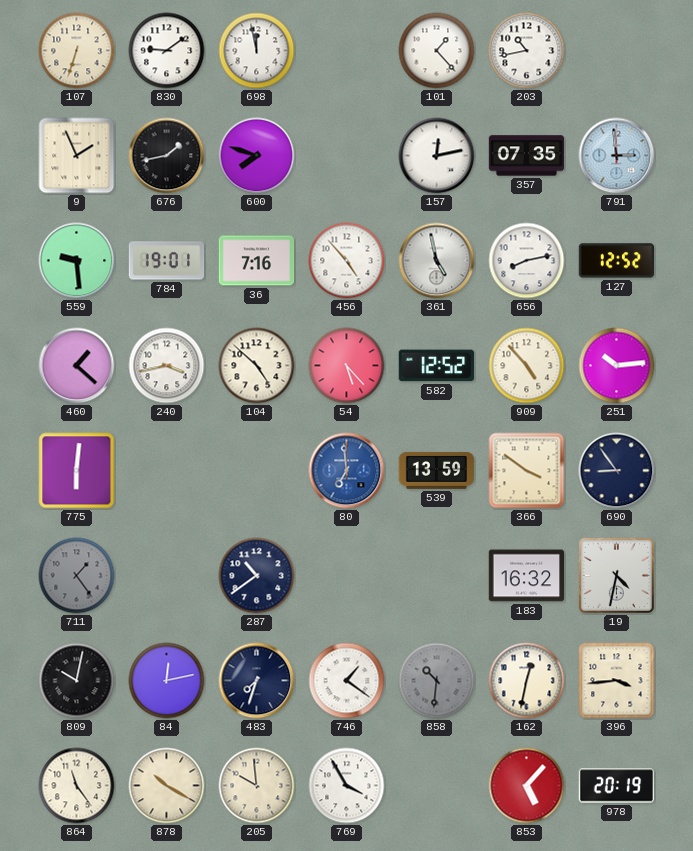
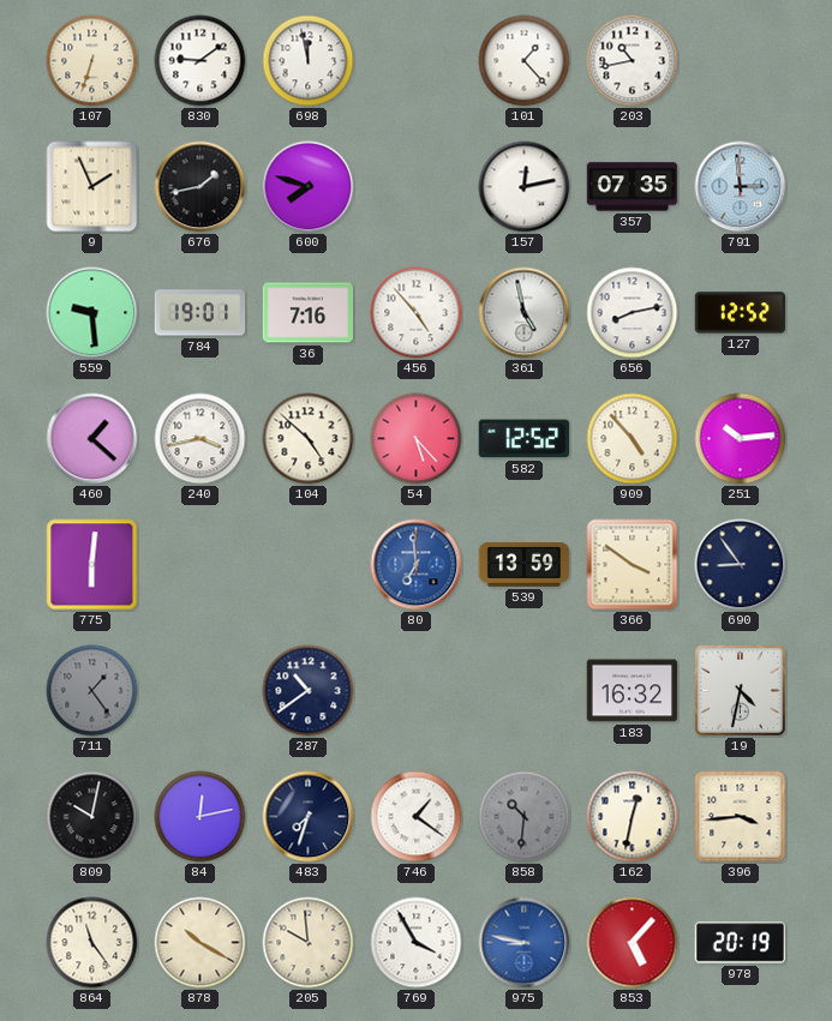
975: none -> 8:47
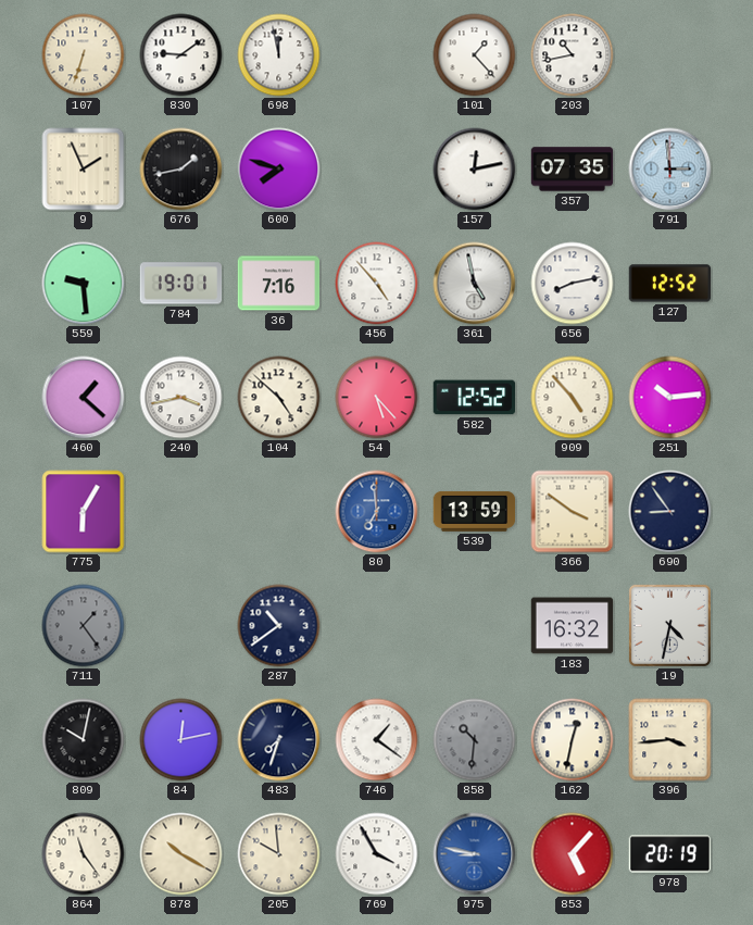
775: 6:01 -> 6:05
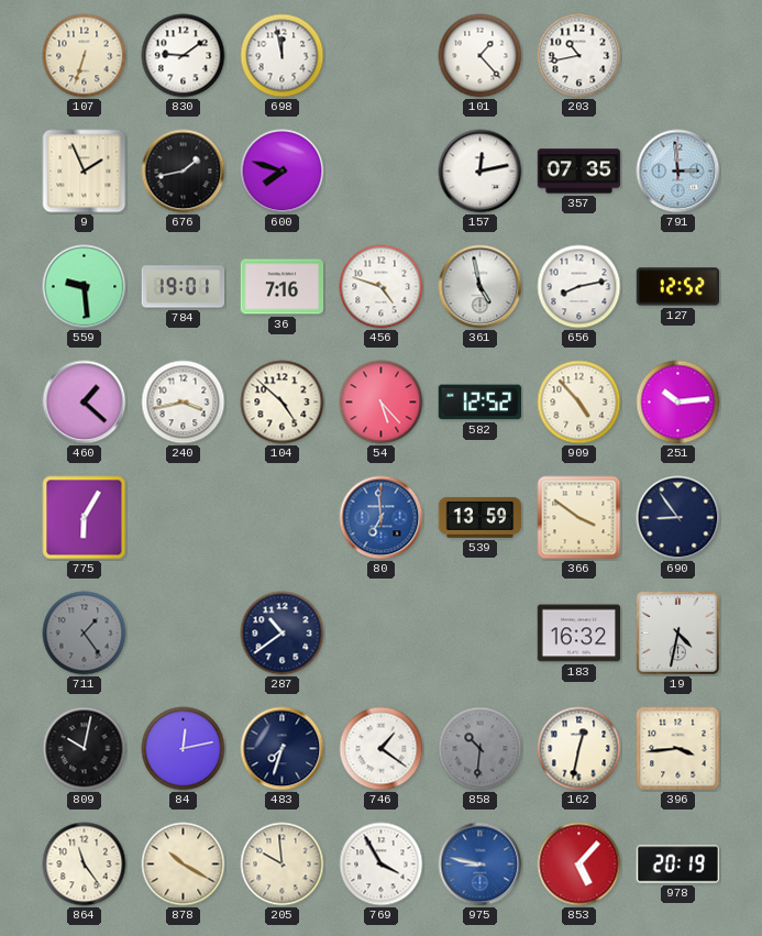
456: 4:53 -> 4:48
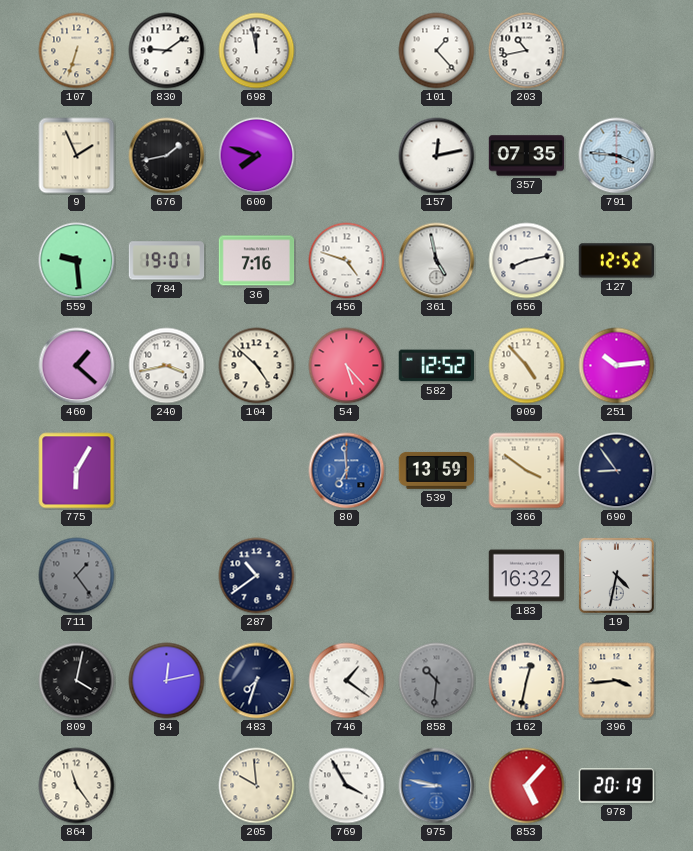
791: 2:59 -> 3:46
809: 10:02 -> 4:02
878: 10:20 -> none
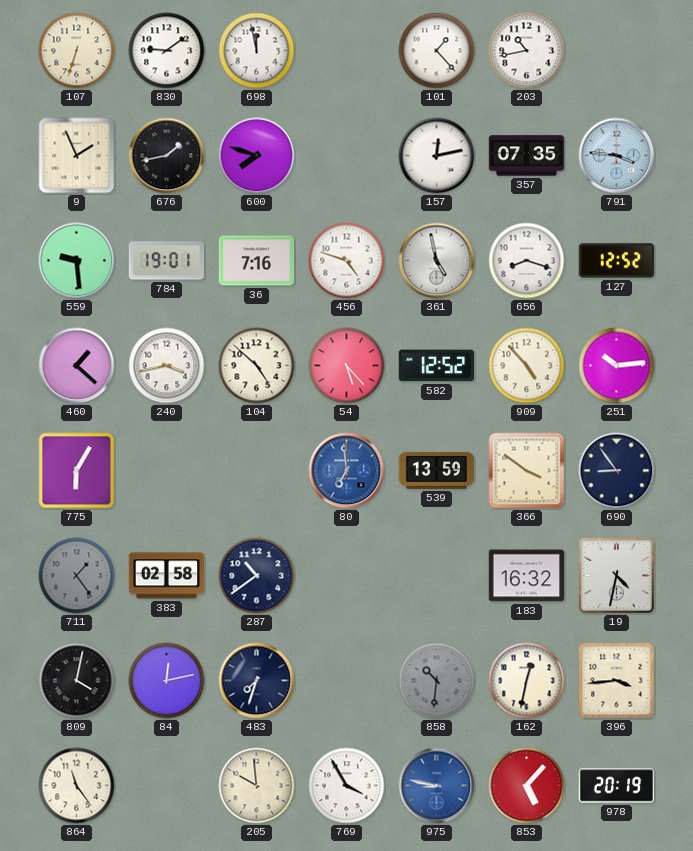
656: 8:13 -> 8:18
383: none -> 02:58
746: 1:21 -> none
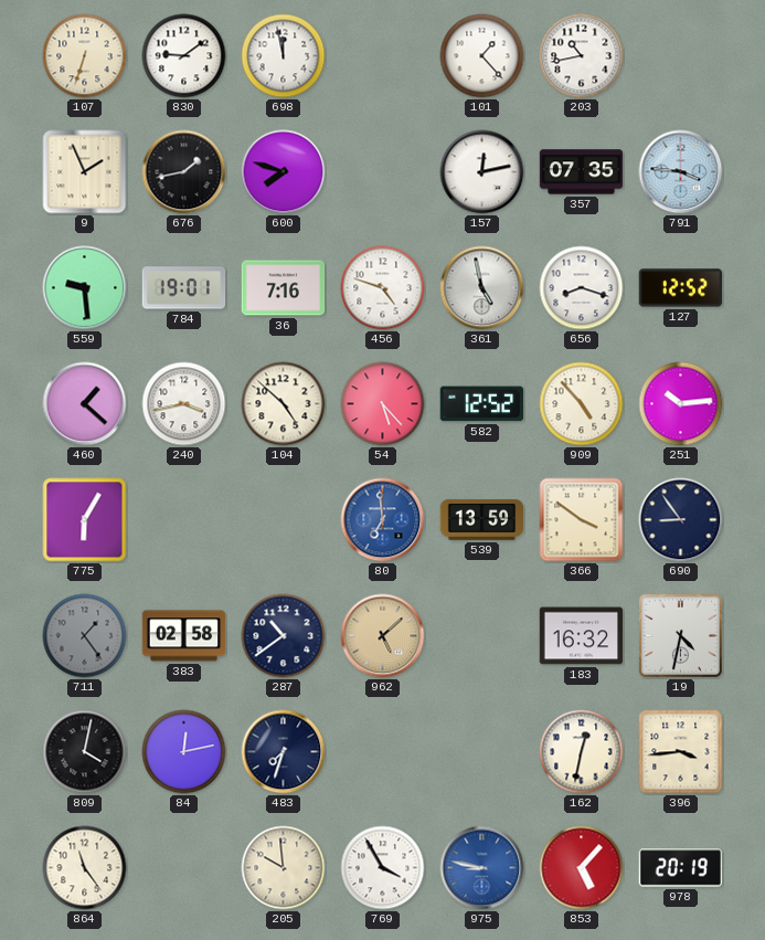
962: none -> 5:08
858: 10:31 -> none
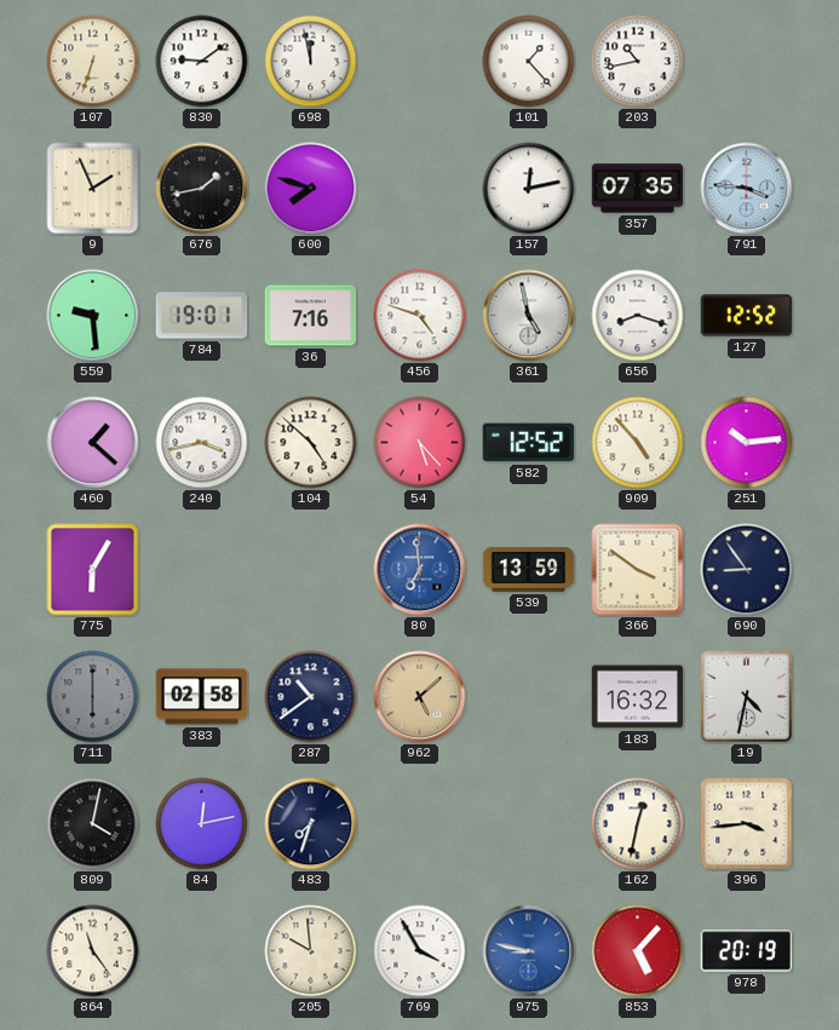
711: 1:24 -> 6:00
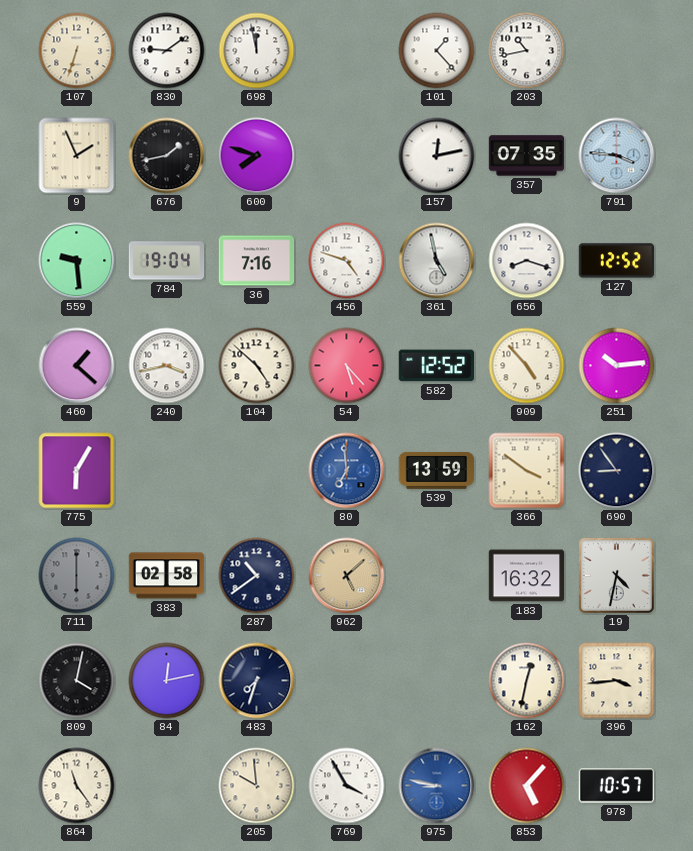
784: 19:01 -> 19:04
978: 20:19 -> 10:57
